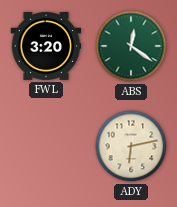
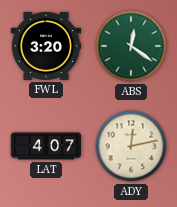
LAT: none -> 4:07
ADY: 6:13 -> 12:13
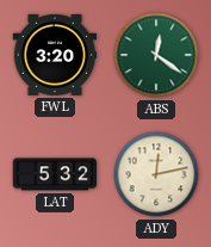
LAT: 4:07 -> 5:32
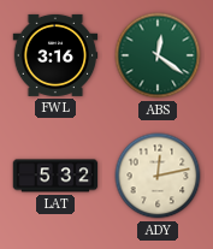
FWL: 3:20 -> 3:16
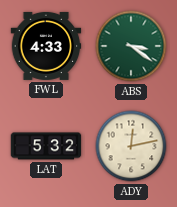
FWL: 3:16 -> 4:33
ABS: 12:21 -> 3:21
